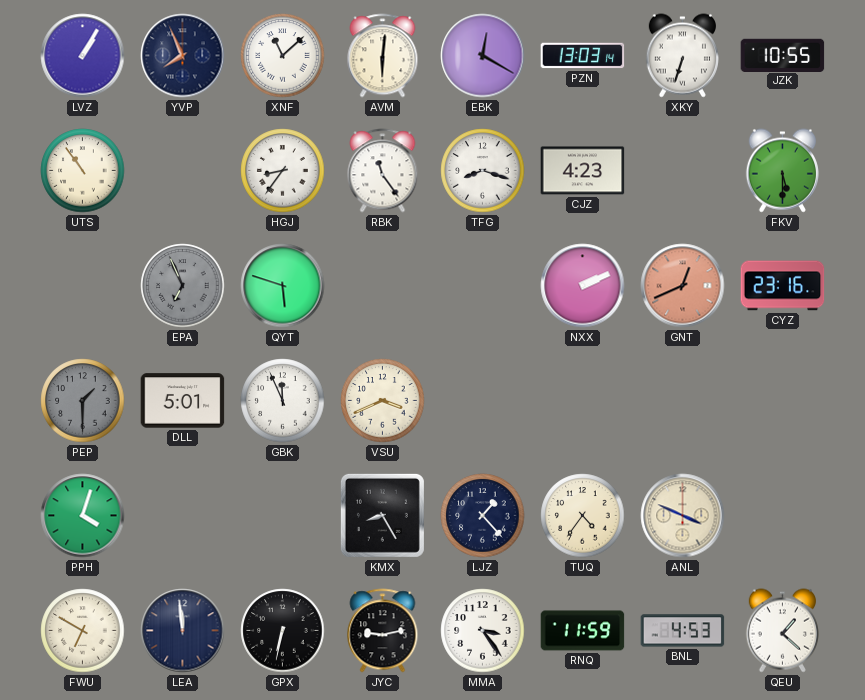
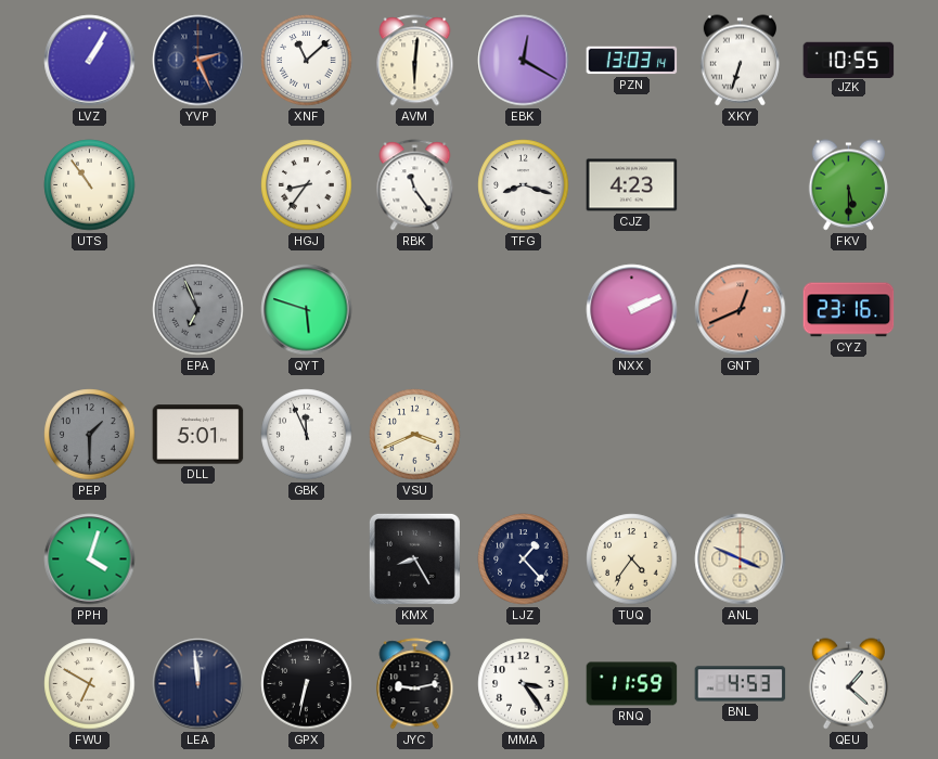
YVP: 7:56 -> 2:26
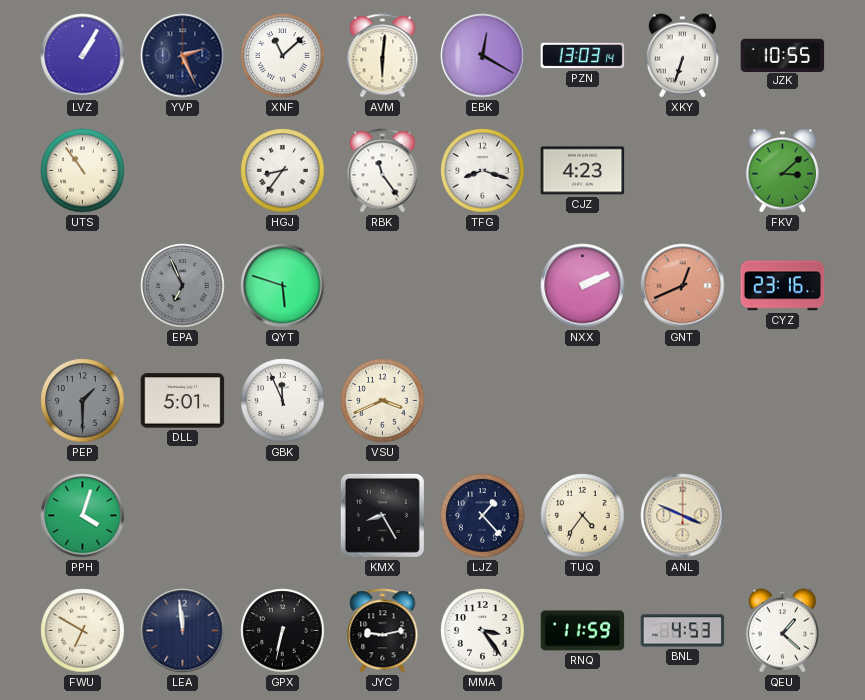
FKV: 5:30 -> 3:08
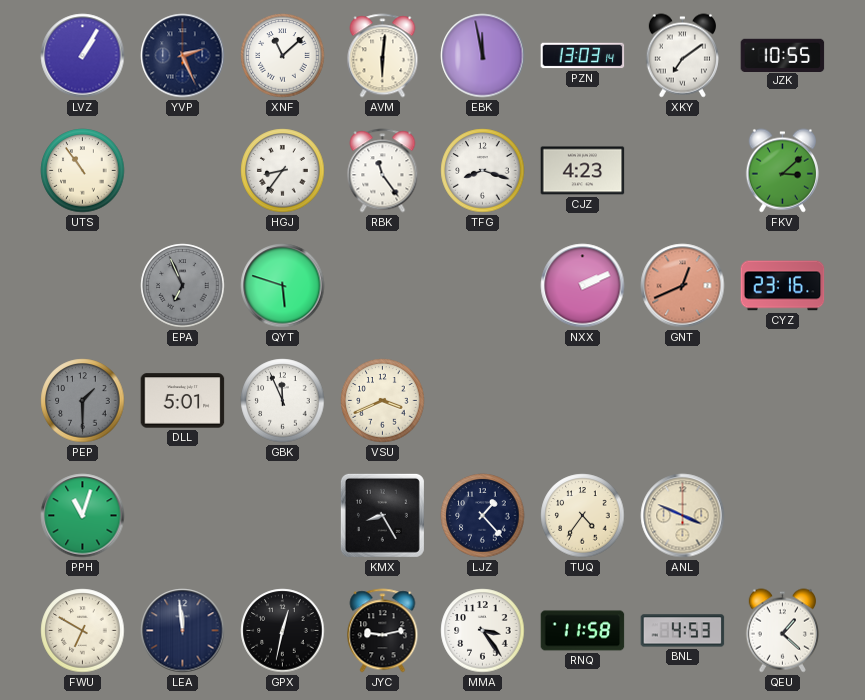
EBK: 12:20 -> 11:58
XKY: 6:33 -> 7:09
PPH: 4:03 -> 11:03
GPX: 6:32 -> 12:32
RNQ: 11:59 -> 11:58
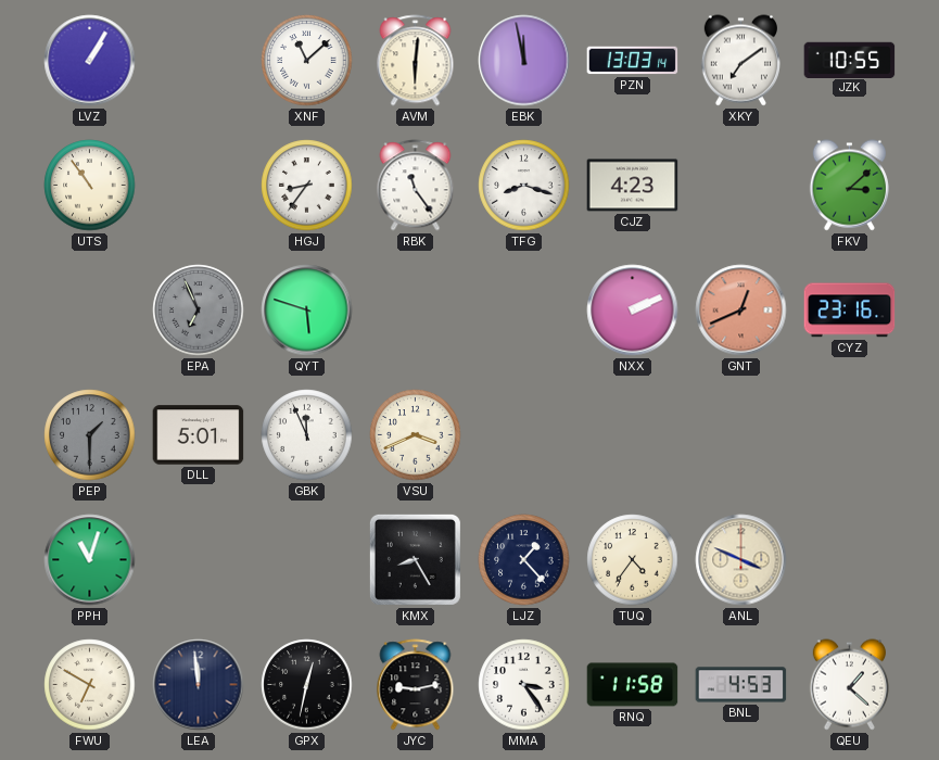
YVP: 2:26 -> none
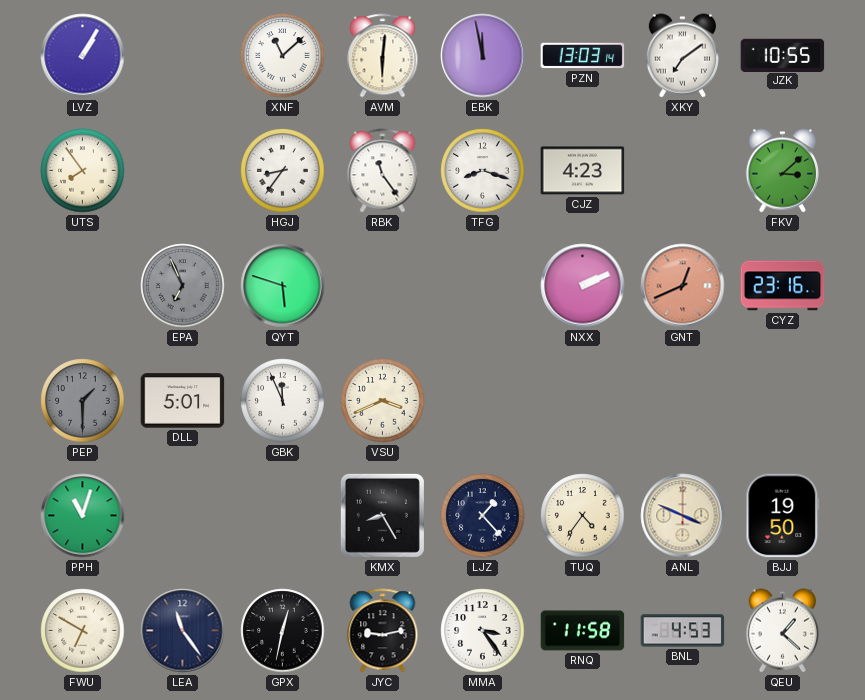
UTS: 10:54 -> 7:54
BJJ: none -> 19:50
LEA: 11:59 -> 11:24
